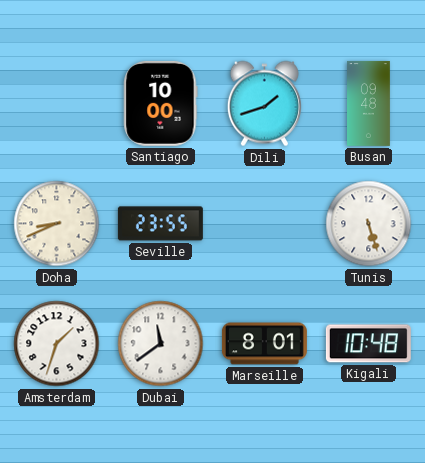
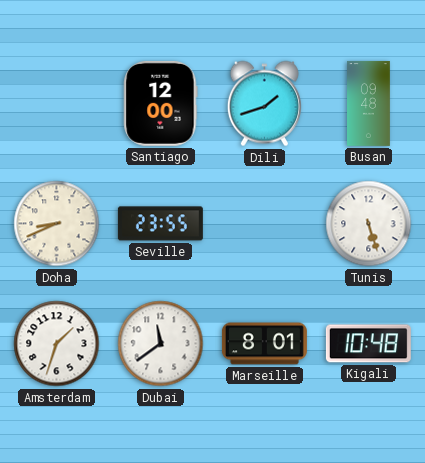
Santiago: 10:00 -> 12:00
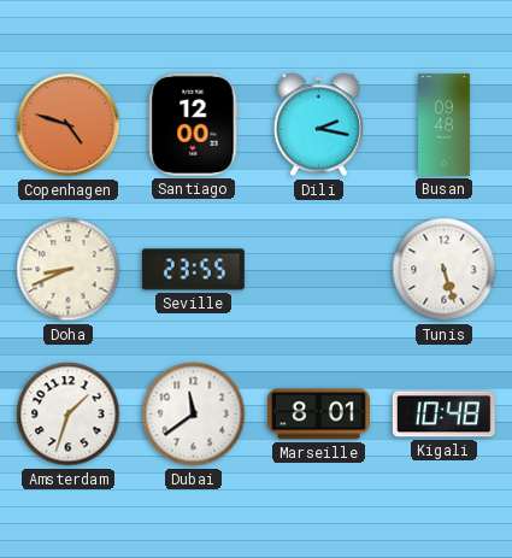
Copenhagen: none -> 4:48
Dili: 1:42 -> 2:17
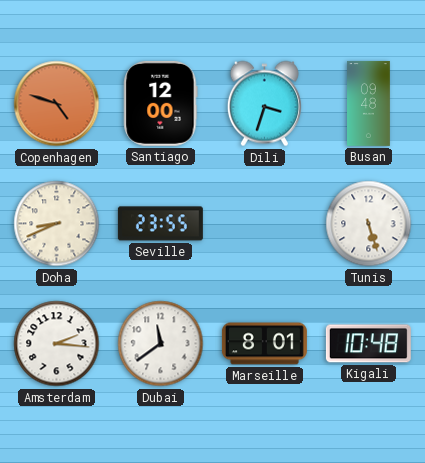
Dili: 2:17 -> 3:33
Amsterdam: 1:33 -> 2:16
